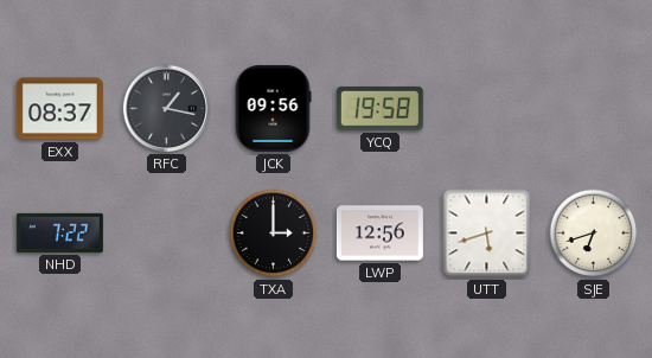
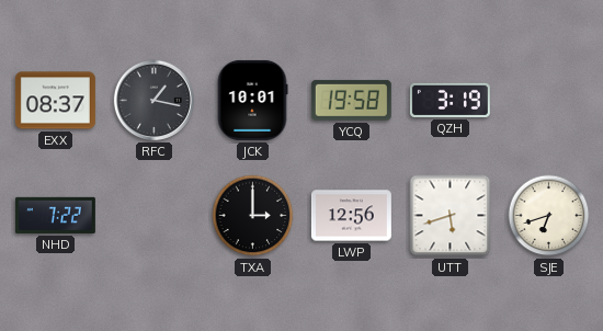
JCK: 09:56 -> 10:01
QZH: none -> 3:19
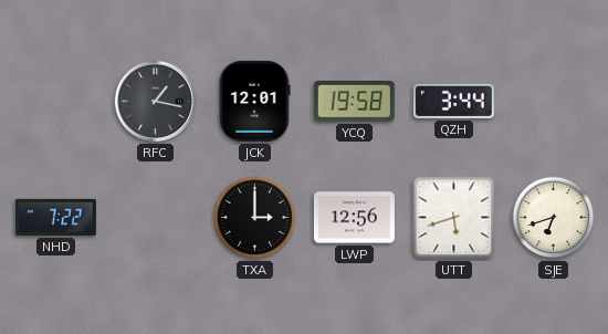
EXX: 08:37 -> none
JCK: 10:01 -> 12:01
QZH: 3:19 -> 3:44
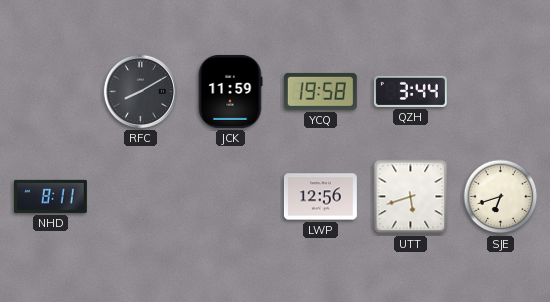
RFC: 1:17 -> 8:10
JCK: 12:01 -> 11:59
NHD: 7:22 -> 8:11
TXA: 3:00 -> none
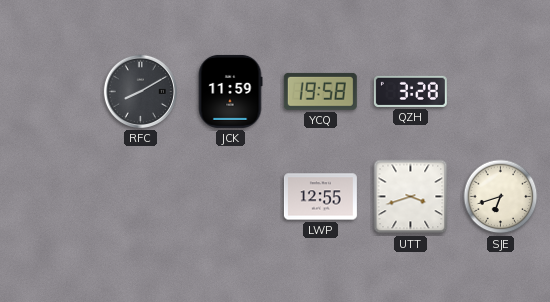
QZH: 3:44 -> 3:28
NHD: 8:11 -> none
LWP: 12:56 -> 12:55
UTT: 5:42 -> 3:42
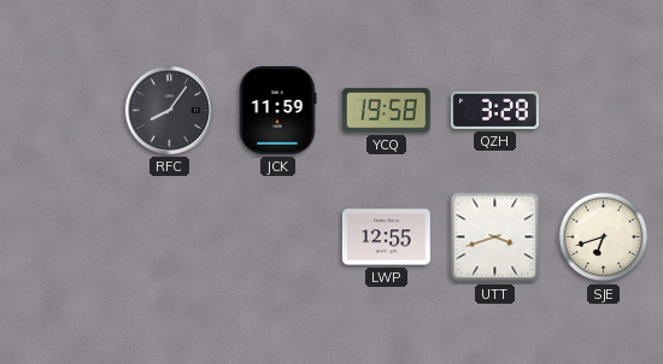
RFC: 8:10 -> 8:06
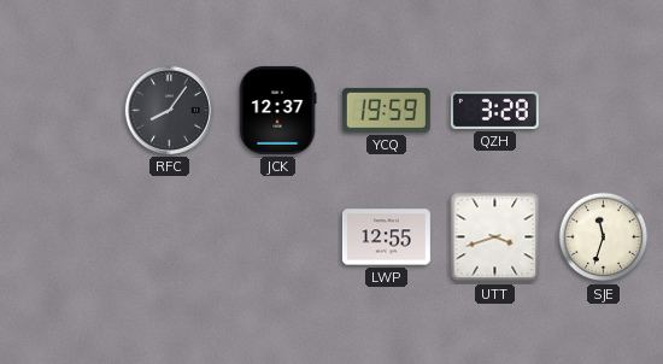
JCK: 11:59 -> 12:37
YCQ: 19:58 -> 19:59
SJE: 6:42 -> 11:33
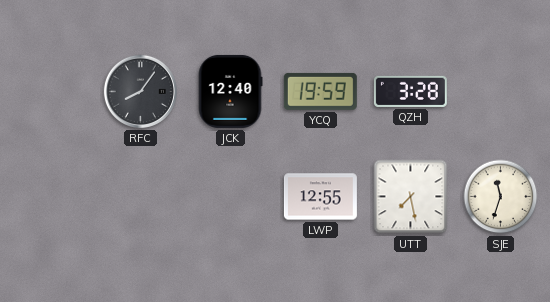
JCK: 12:37 -> 12:40
UTT: 3:42 -> 7:28
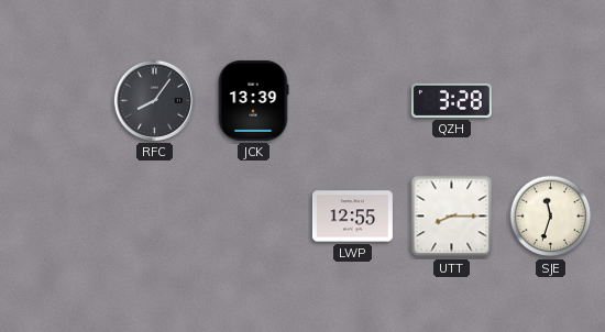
JCK: 12:40 -> 13:39
YCQ: 19:59 -> none
UTT: 7:28 -> 8:15
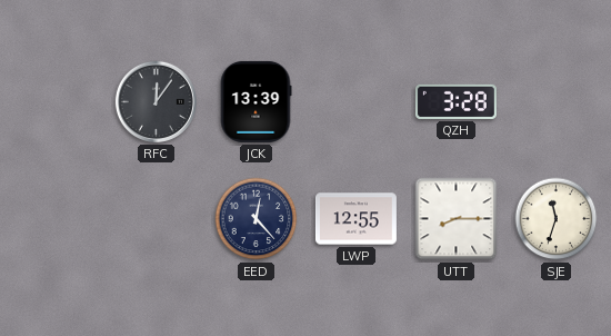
RFC: 8:06 -> 12:06
EED: none -> 12:23
